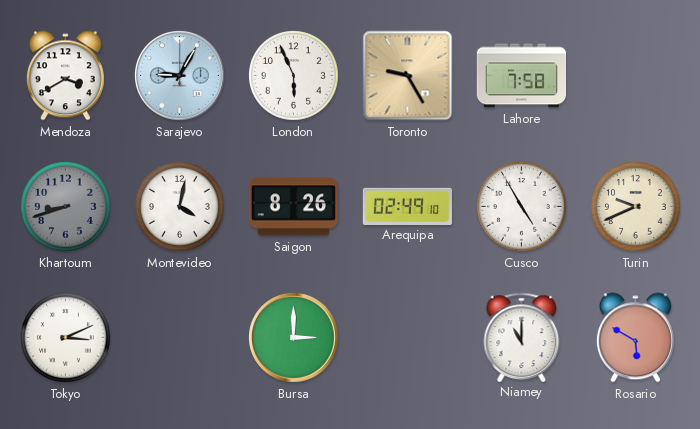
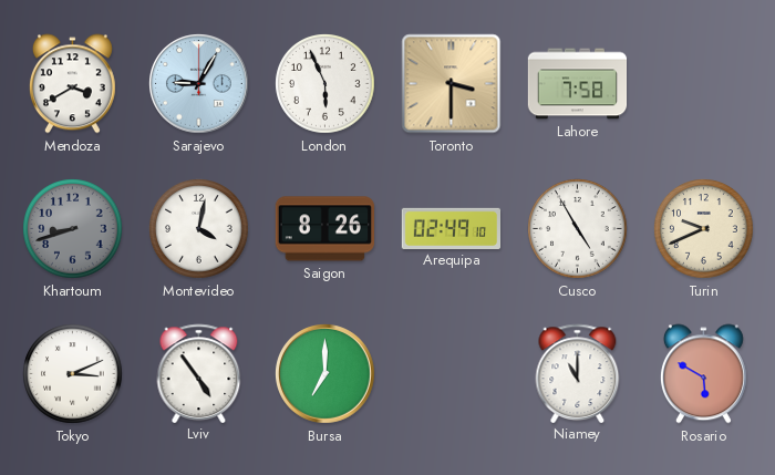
Toronto: 9:25 -> 3:30
Lviv: none -> 4:54
Bursa: 3:00 -> 7:00
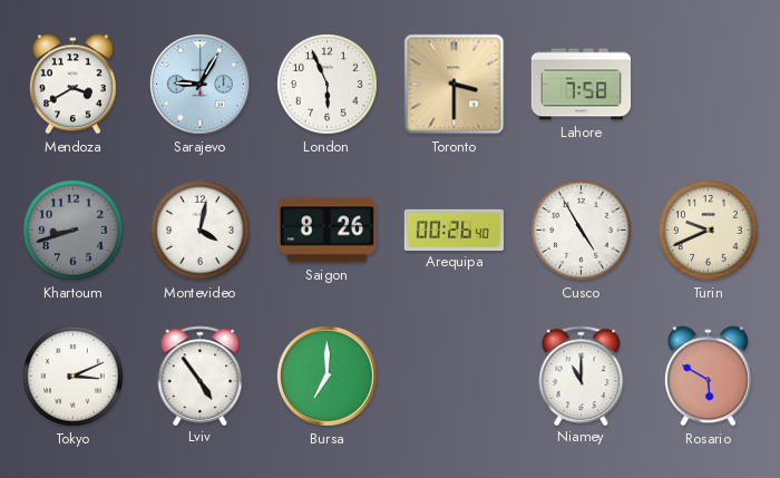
Arequipa: 02:49 -> 00:26
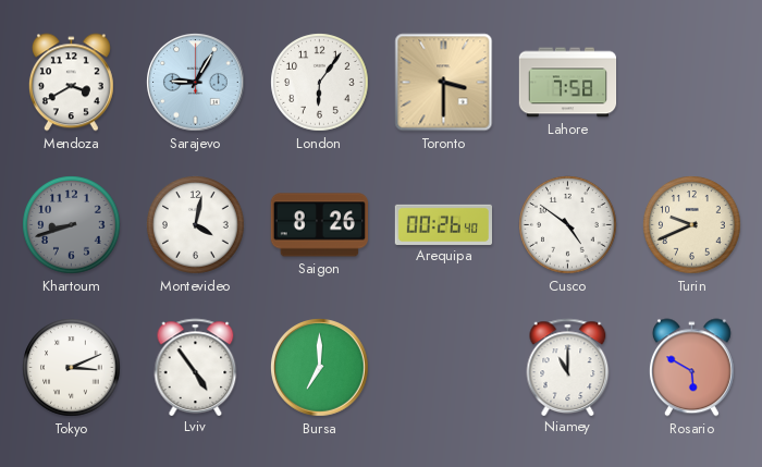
London: 5:56 -> 6:06
Cusco: 4:55 -> 4:51
